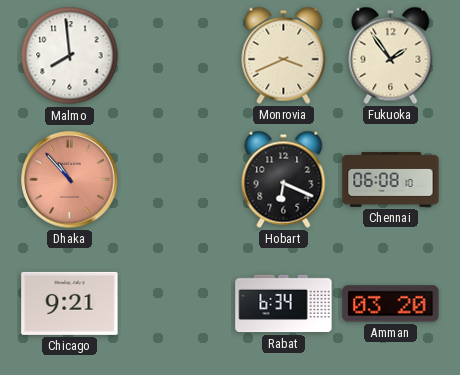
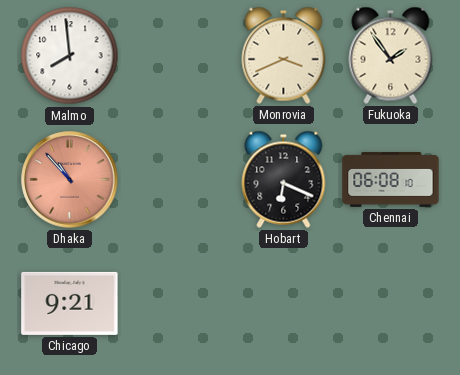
Rabat: 6:34 -> none
Amman: 03:20 -> none
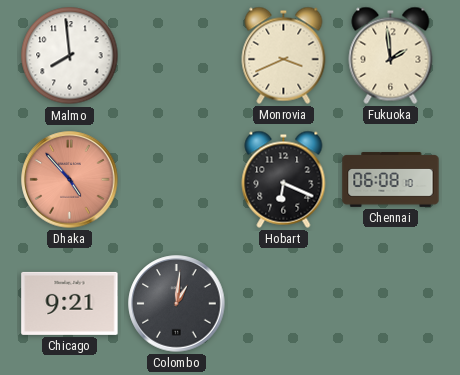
Fukuoka: 1:54 -> 1:59
Dhaka: 10:53 -> 4:53
Colombo: none -> 1:01
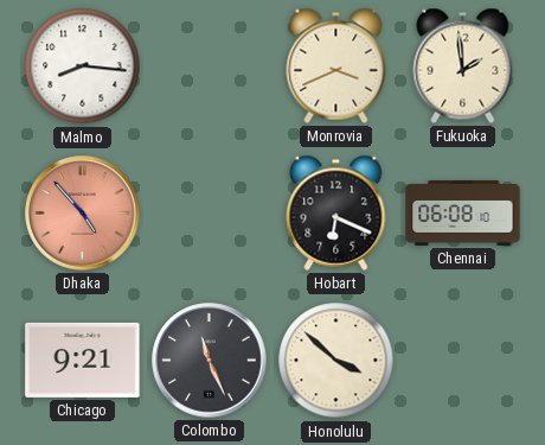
Malmo: 7:59 -> 8:16
Colombo: 1:01 -> 11:26
Honolulu: none -> 3:52
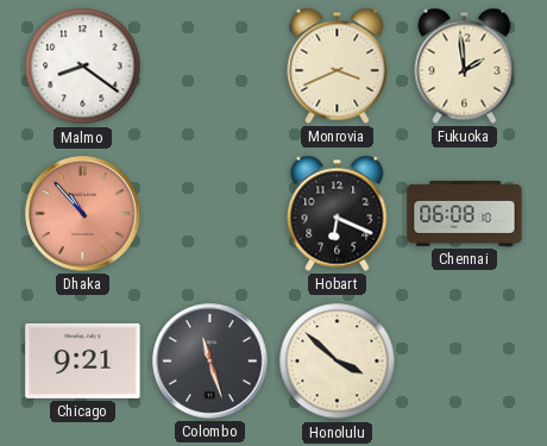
Malmo: 8:16 -> 8:21
Dhaka: 4:53 -> 10:53
Colombo: 11:26 -> 11:27
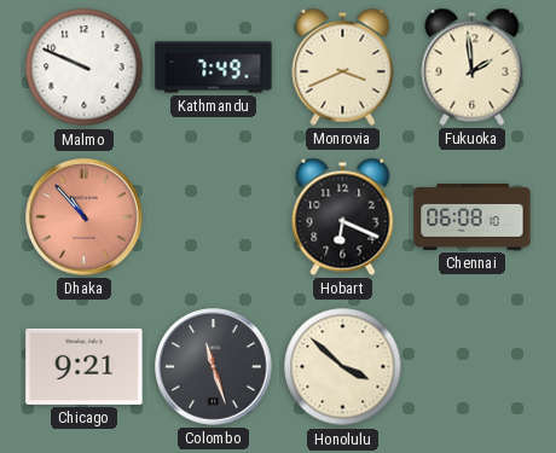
Malmo: 8:21 -> 9:49
Kathmandu: none -> 7:49
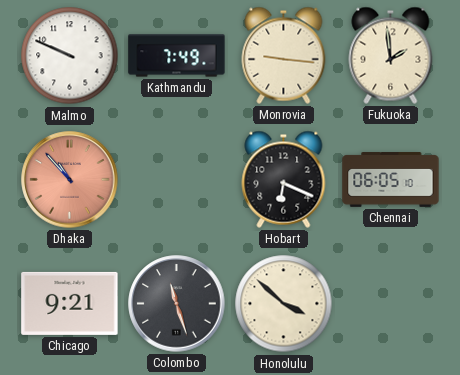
Monrovia: 3:41 -> 9:16
Chennai: 06:08 -> 06:05
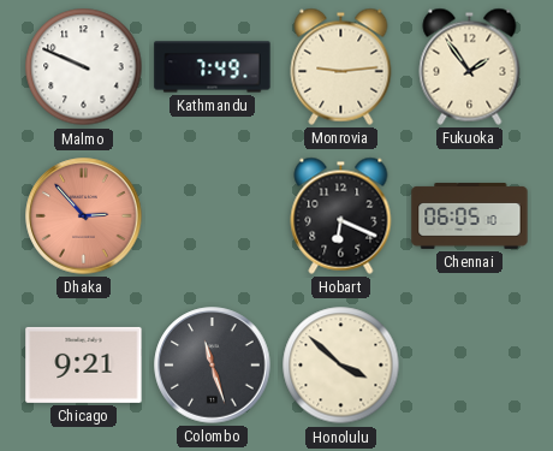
Monrovia: 9:16 -> 9:14
Fukuoka: 1:59 -> 1:54
Dhaka: 10:53 -> 2:53
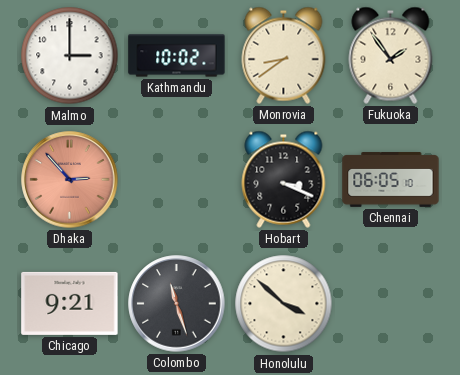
Malmo: 9:49 -> 3:00
Kathmandu: 7:49 -> 10:02
Monrovia: 9:14 -> 8:39
Hobart: 6:19 -> 3:19
